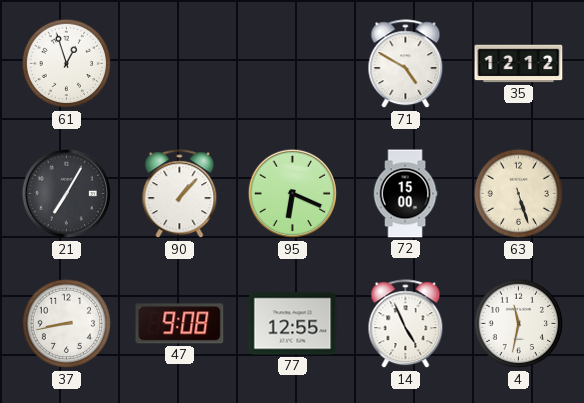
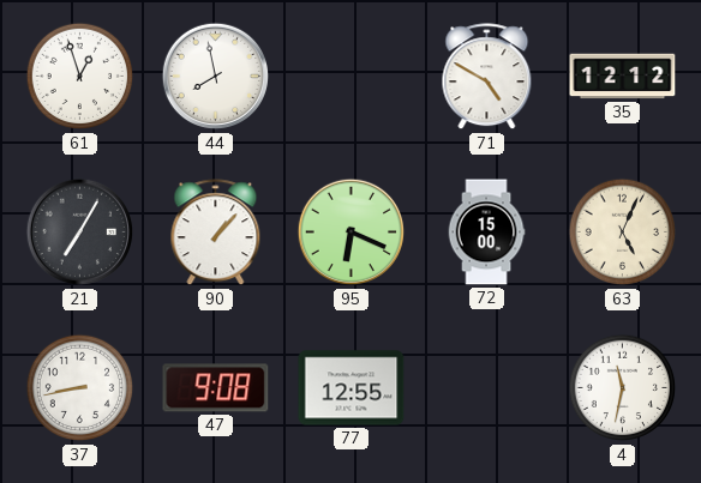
44: none -> 7:58
63: 5:27 -> 5:04
14: 4:56 -> none
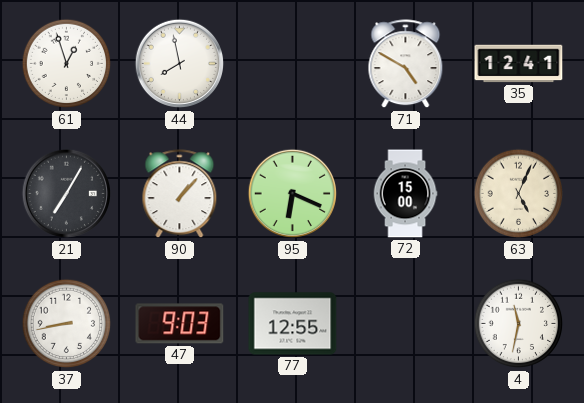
35: 12:12 -> 12:41
47: 9:08 -> 9:03
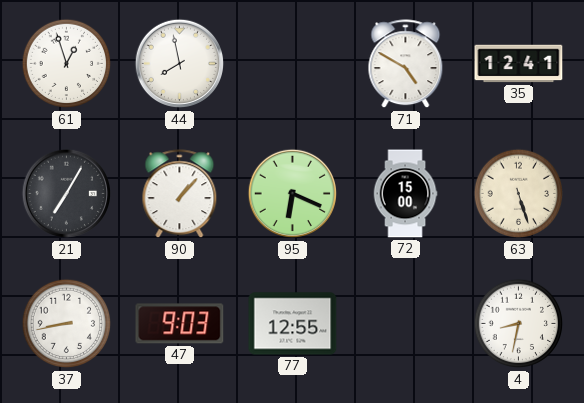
63: 5:04 -> 5:27
4: 11:32 -> 8:32
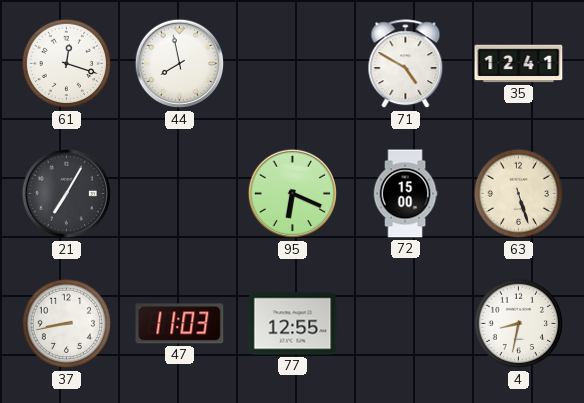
61: 12:57 -> 12:18
90: 1:07 -> none
47: 9:03 -> 11:03
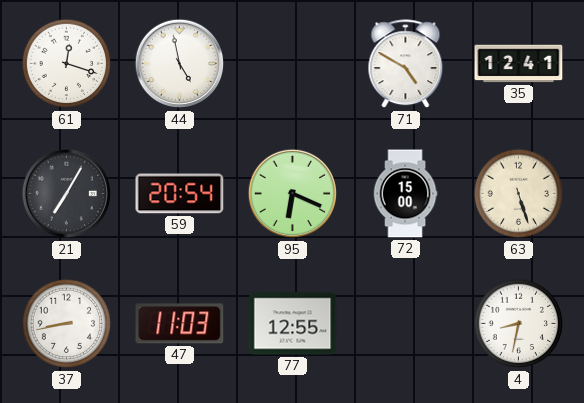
44: 7:58 -> 4:58
59: none -> 20:54
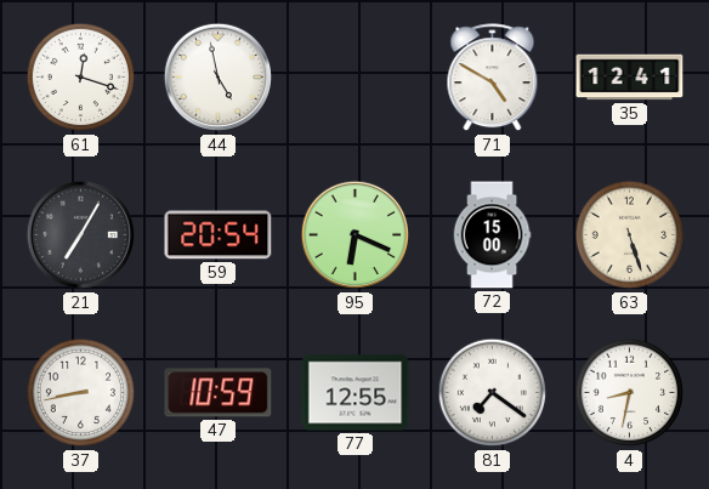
47: 11:03 -> 10:59
81: none -> 7:21
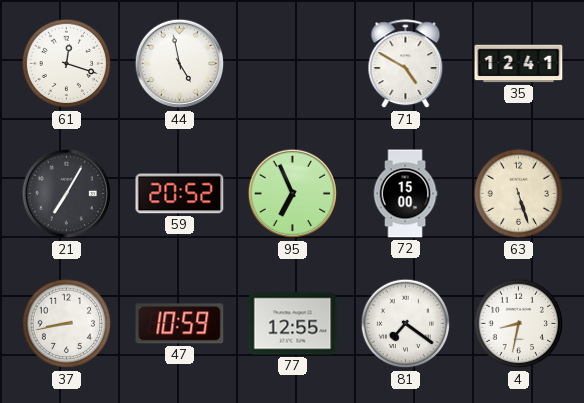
59: 20:54 -> 20:52
95: 6:19 -> 6:56
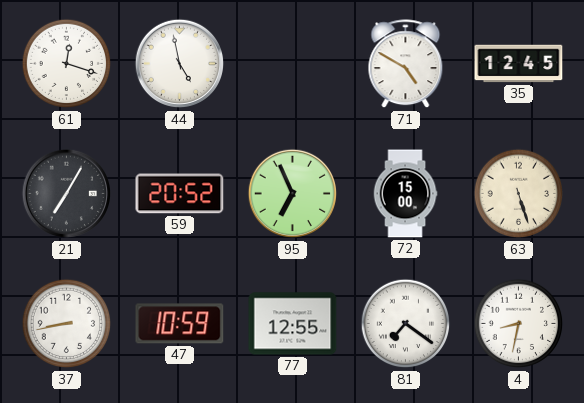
35: 12:41 -> 12:45
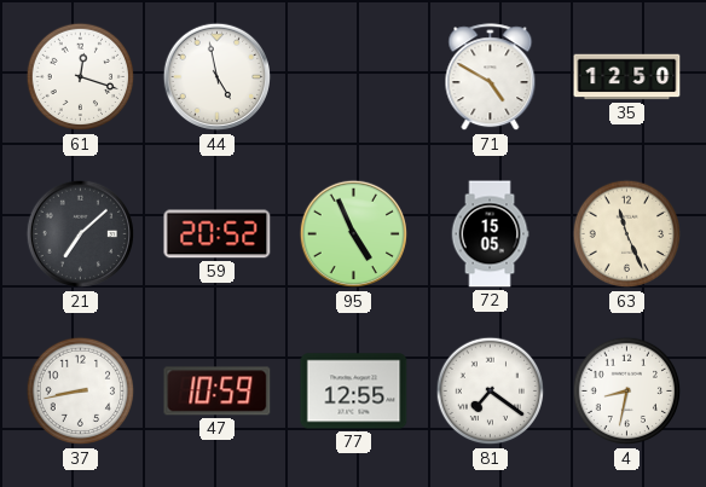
35: 12:45 -> 12:50
21: 7:05 -> 7:08
95: 6:56 -> 4:56
72: 15:00 -> 15:05
63: 5:27 -> 11:26
